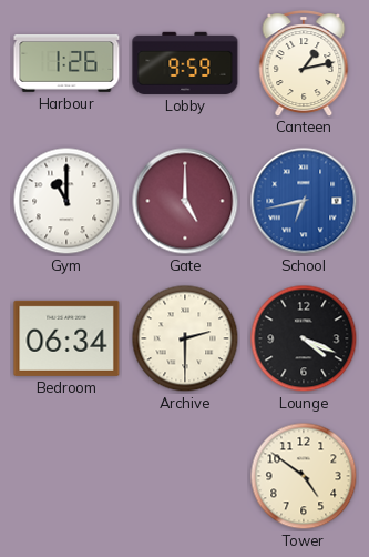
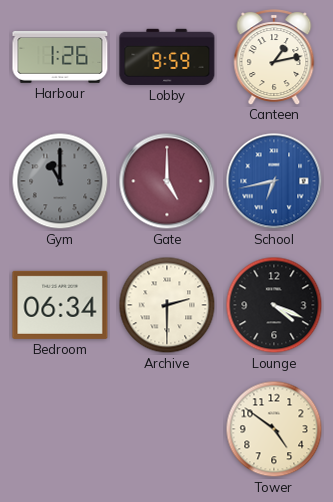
Gym dial: white -> grey
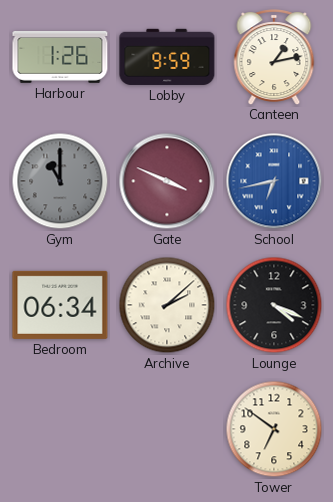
Gate: 5:00 -> 3:49
Archive: 2:30 -> 2:08
Tower: 4:51 -> 6:51
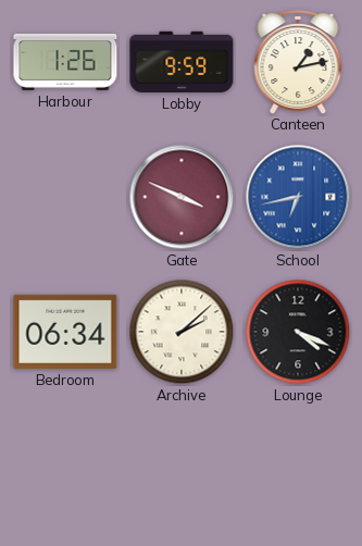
Gym: 11:00 -> none
Tower: 6:51 -> none
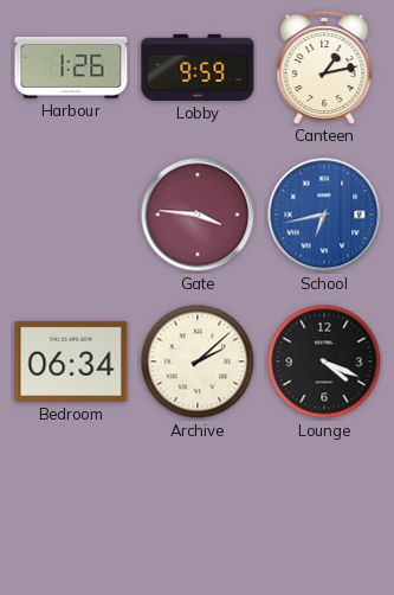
Gate: 3:49 -> 3:46
